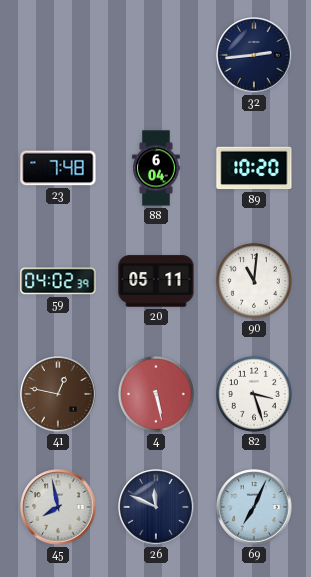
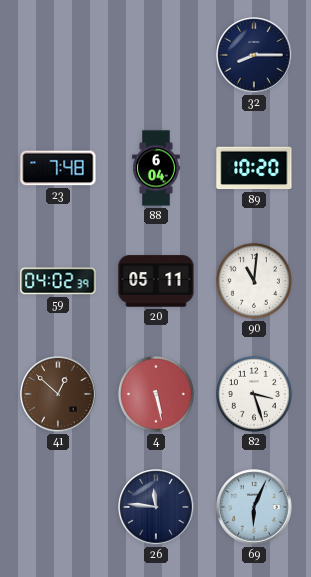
32: 2:44 -> 8:15
41: 12:47 -> 12:52
45: 7:58 -> none
26: 11:49 -> 11:46
69: 7:04 -> 6:04
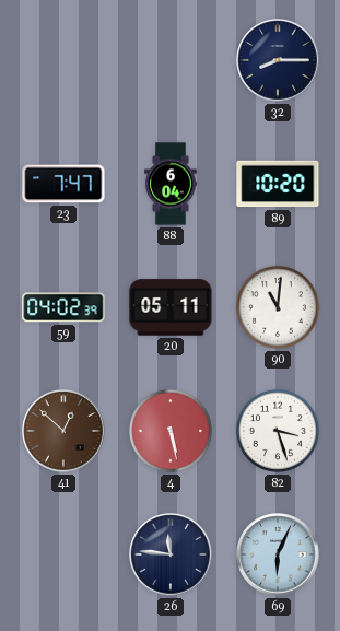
23: 7:48 -> 7:47
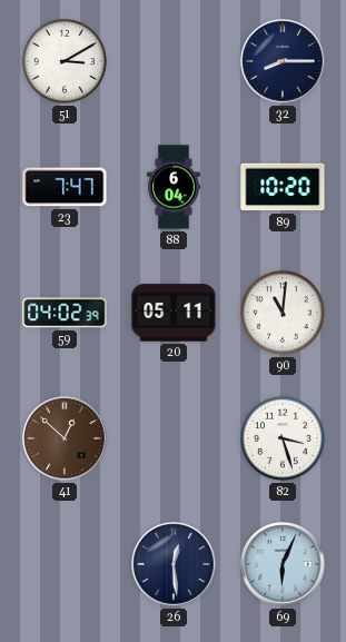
51: none -> 3:10
4: 5:28 -> none
26: 11:46 -> 12:29
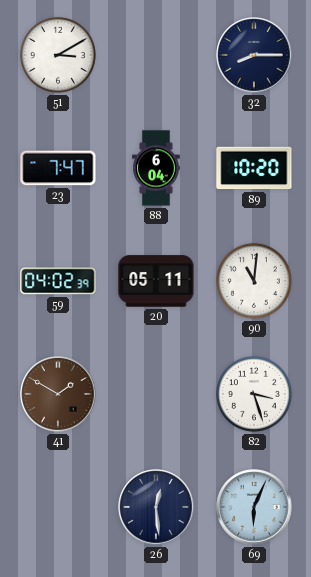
41: 12:52 -> 1:50
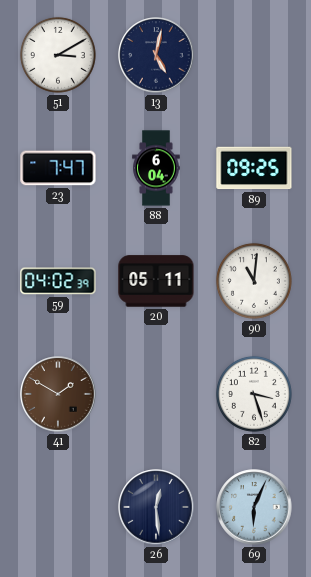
13: none -> 5:02
32: 8:15 -> none
89: 10:20 -> 09:25
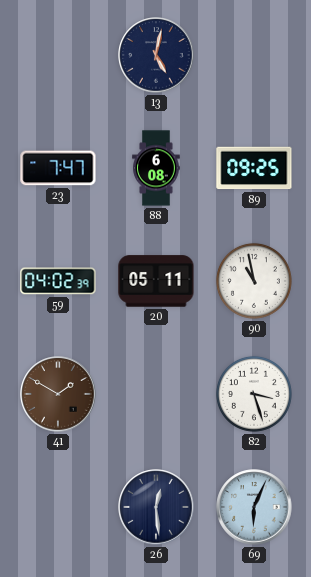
51: 3:10 -> none
88: 6:04 -> 6:08
90: 11:01 -> 10:58
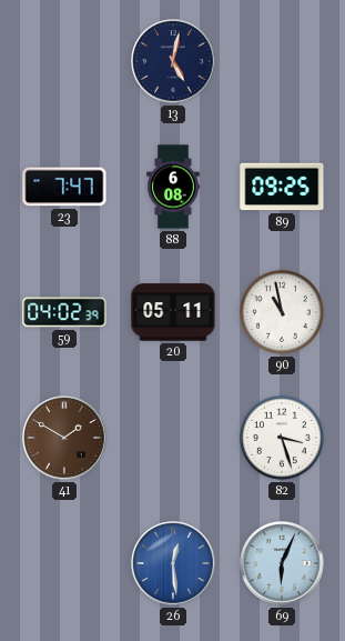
26 dial: navy -> blue
